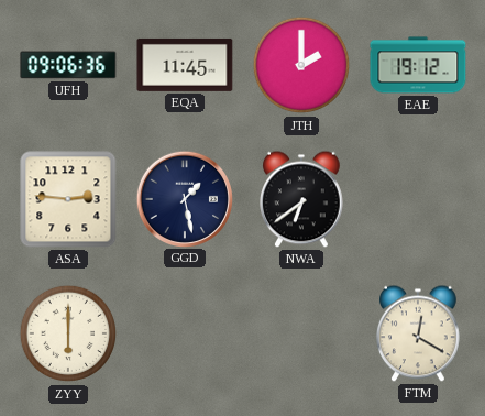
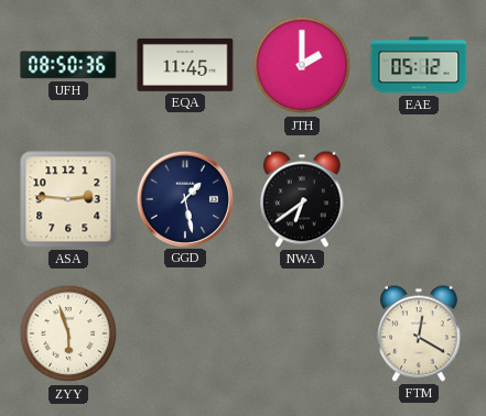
UFH: 09:06 -> 08:50
EAE: 19:12 -> 05:12
ZYY: 6:00 -> 5:57
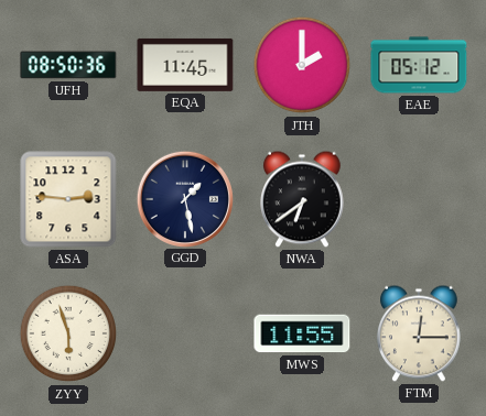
MWS: none -> 11:55
FTM: 12:20 -> 12:15
